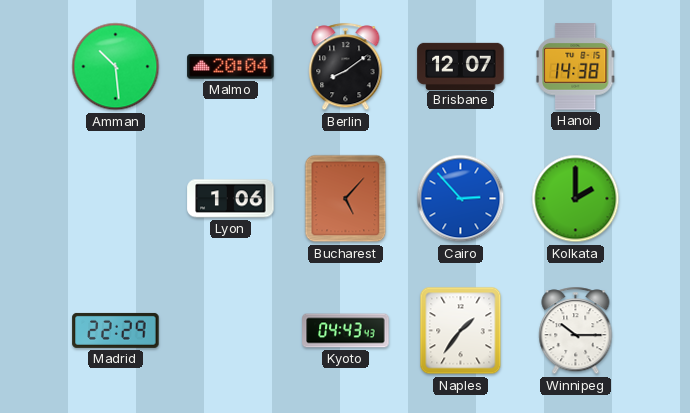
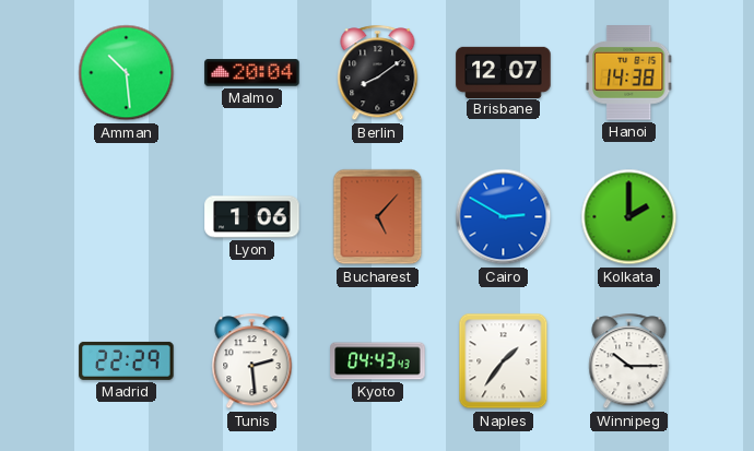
Cairo: 2:53 -> 2:50
Tunis: none -> 2:29
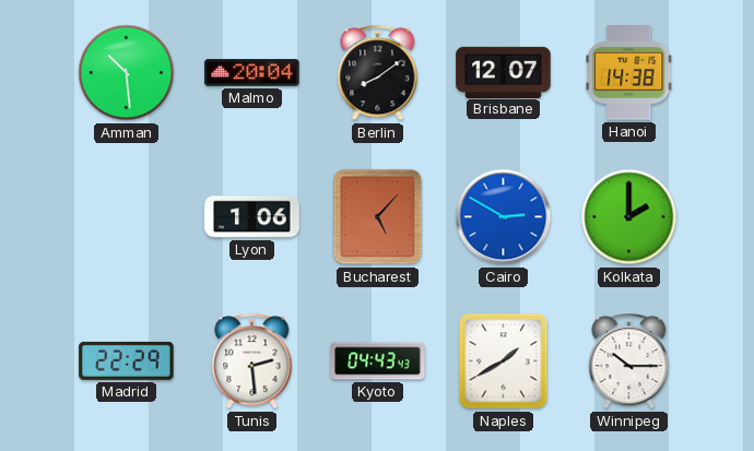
Naples: 1:36 -> 1:40
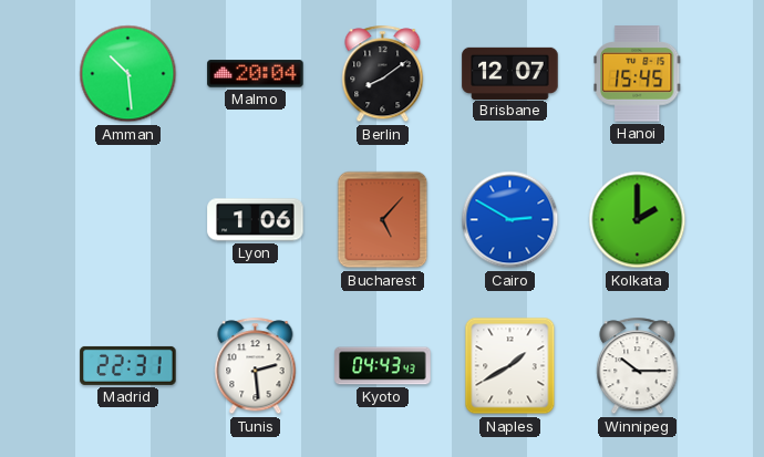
Hanoi: 14:38 -> 15:45
Madrid: 22:29 -> 22:31
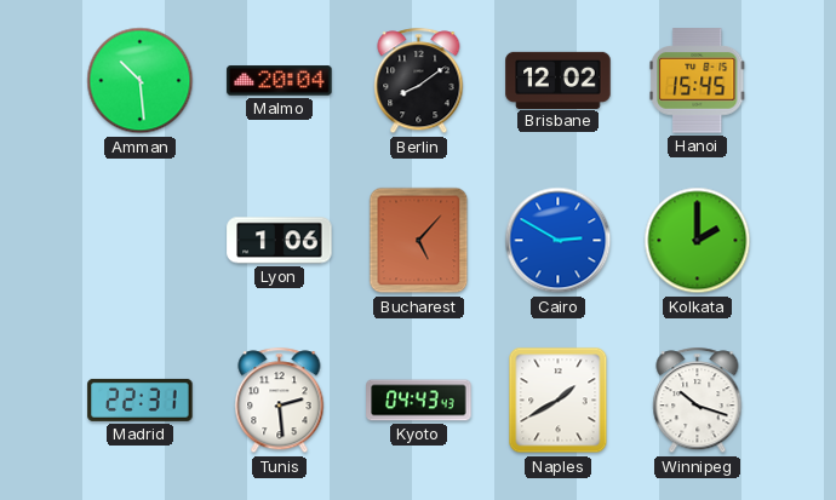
Brisbane: 12:07 -> 12:02
Winnipeg: 10:15 -> 10:18
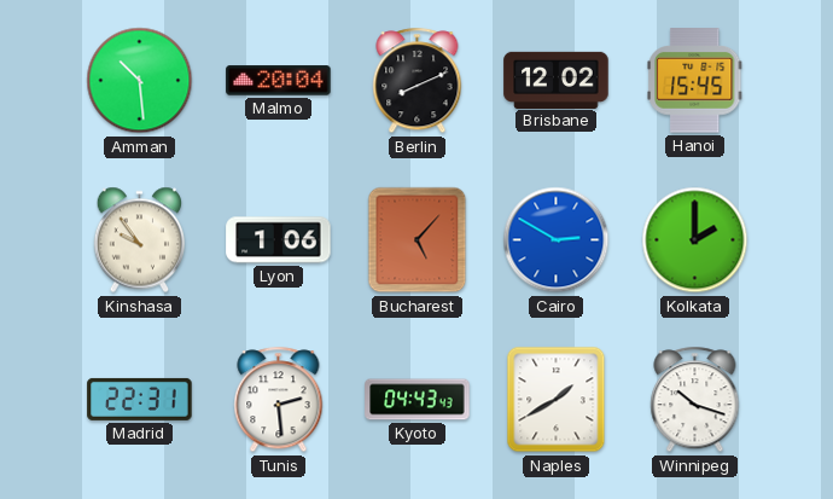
Berlin: 8:09 -> 8:11
Kinshasa: none -> 9:54
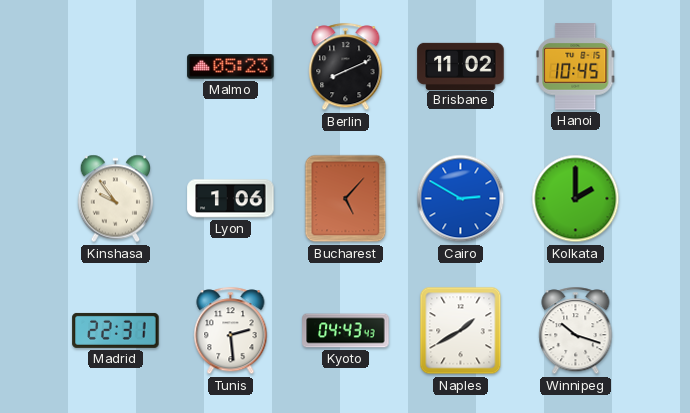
Amman: 10:29 -> none
Malmo: 20:04 -> 05:23
Brisbane: 12:02 -> 11:02
Hanoi: 15:45 -> 10:45
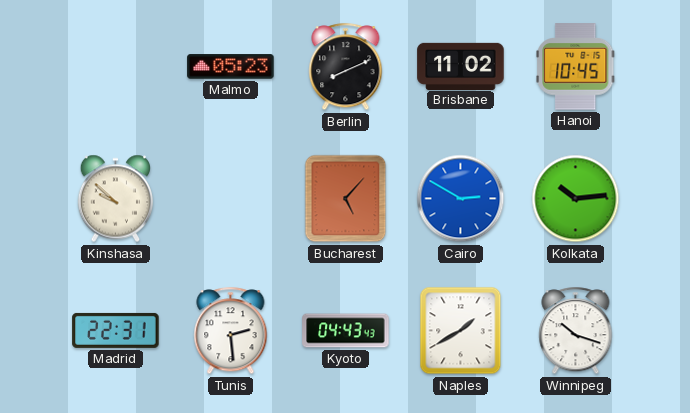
Kinshasa: 9:54 -> 9:52
Lyon: 1:06 -> none
Kolkata: 2:00 -> 10:14
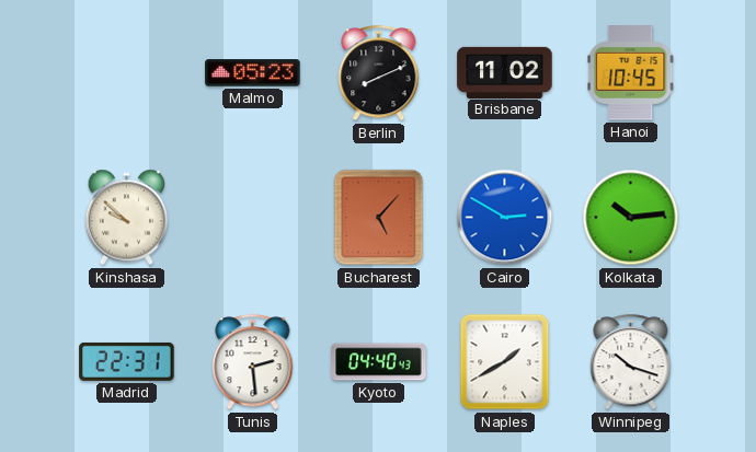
Kyoto: 04:43 -> 04:40
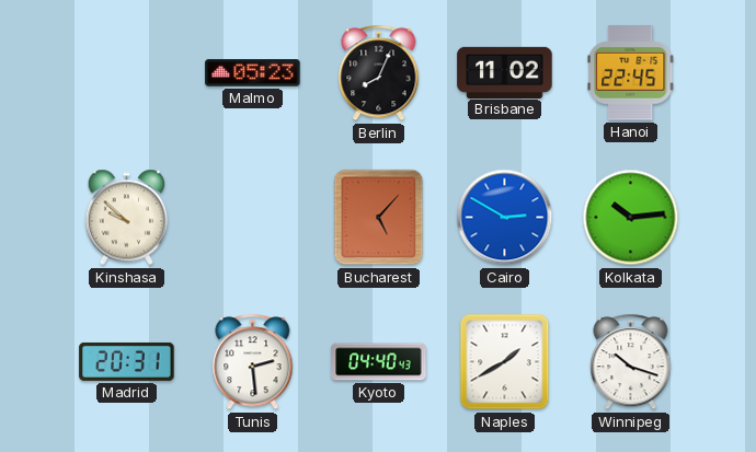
Berlin: 8:11 -> 8:04
Hanoi: 10:45 -> 22:45
Madrid: 22:31 -> 20:31
